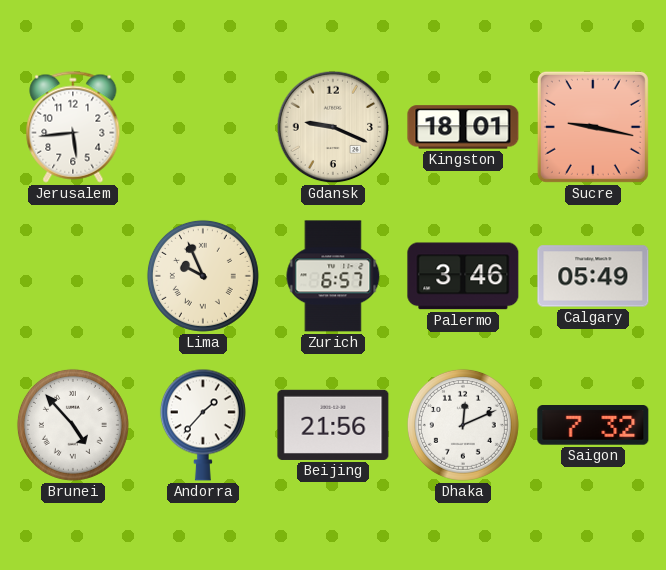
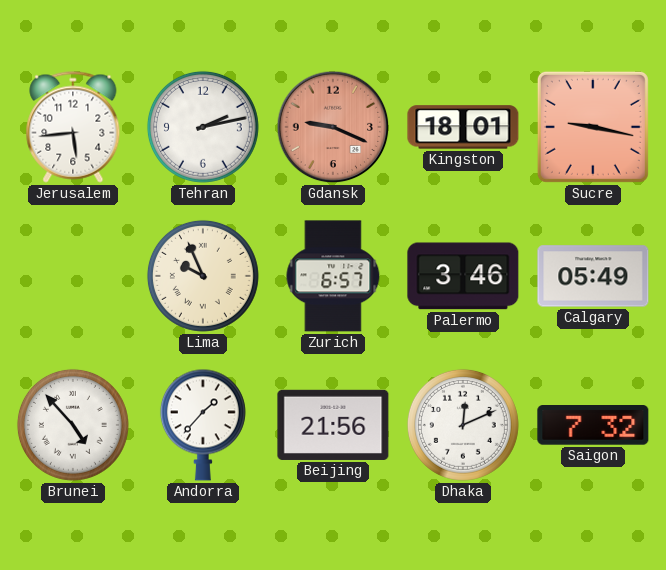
Tehran: none -> 2:13
Gdansk dial: cream -> salmon
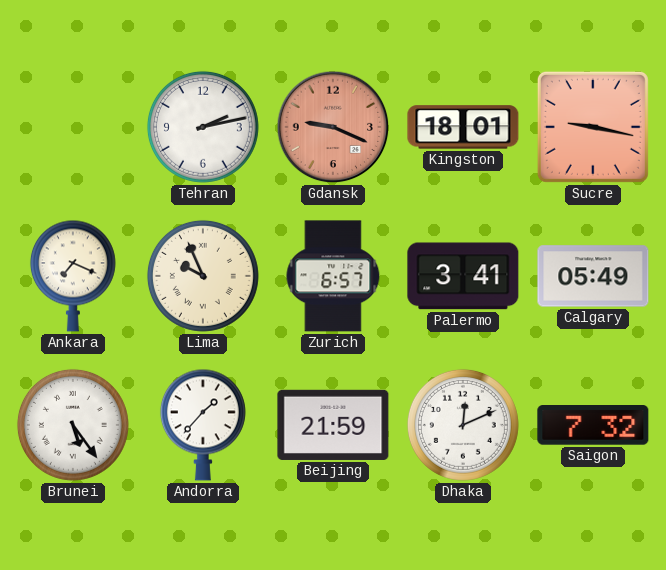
Jerusalem: 5:44 -> none
Ankara: none -> 7:19
Palermo: 3:46 -> 3:41
Brunei: 4:53 -> 5:24
Beijing: 21:56 -> 21:59
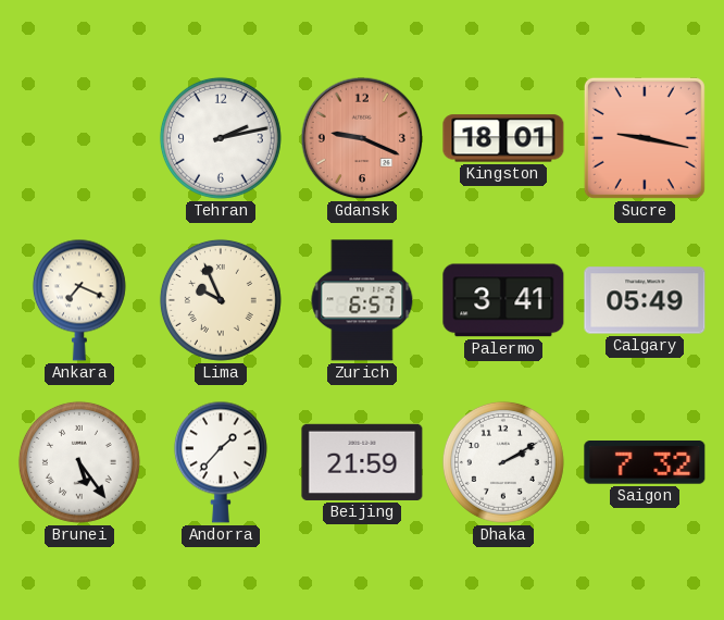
Dhaka: 12:11 -> 2:10
